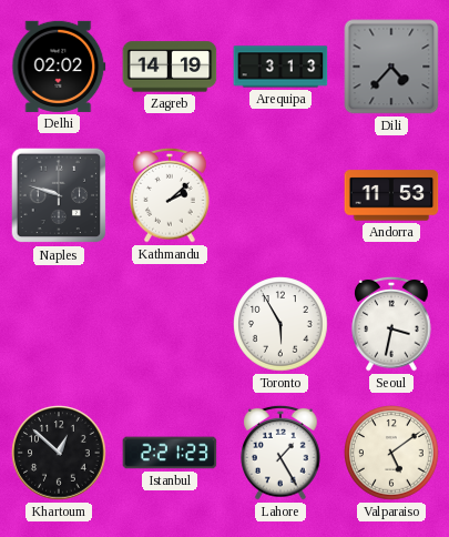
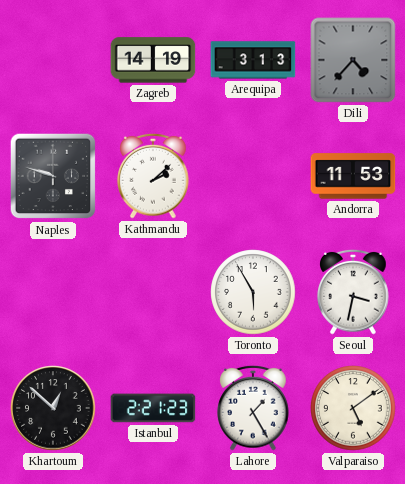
Delhi: 02:02 -> none
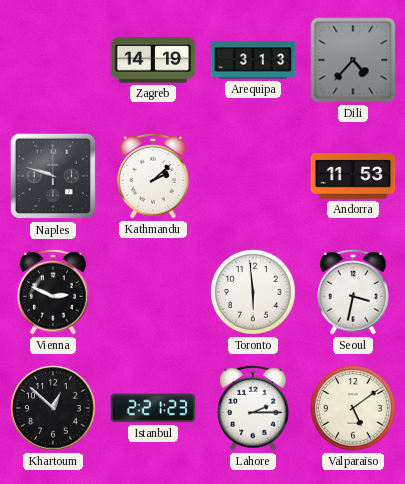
Vienna: none -> 2:49
Toronto: 5:55 -> 5:59
Lahore: 1:25 -> 2:15
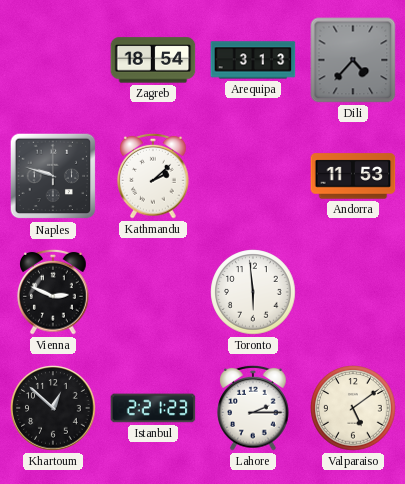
Zagreb: 14:19 -> 18:54
Seoul: 3:32 -> none
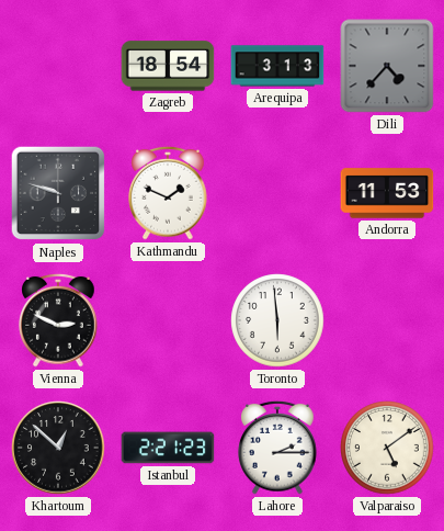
Kathmandu: 2:08 -> 1:49
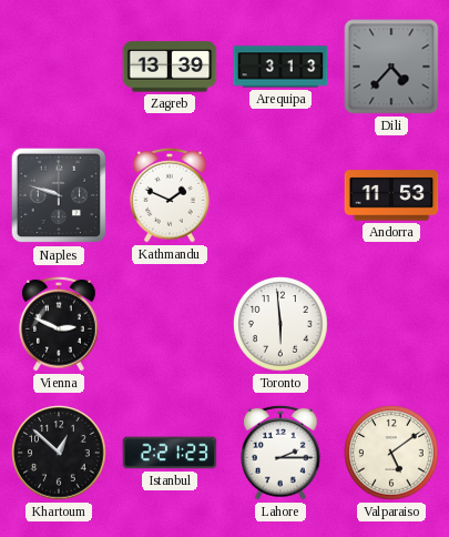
Zagreb: 18:54 -> 13:39
